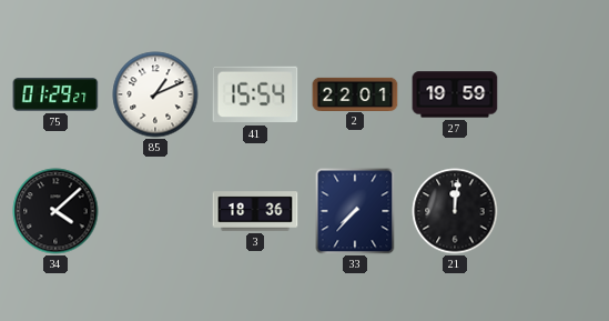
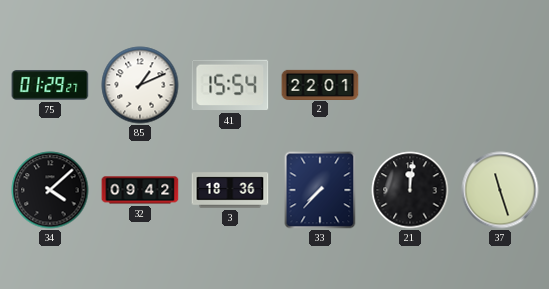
27: 19:59 -> none
32: none -> 09:42
37: none -> 11:27
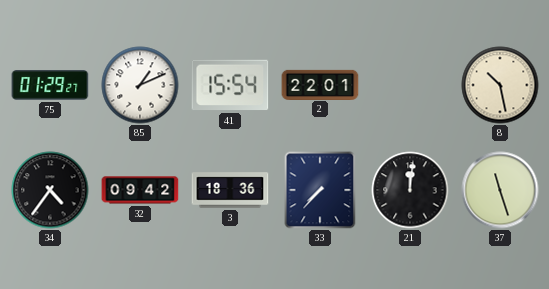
8: none -> 10:28
34: 4:08 -> 4:36
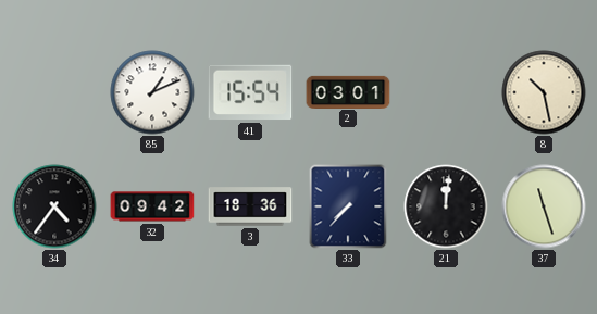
75: 01:29 -> none
2: 22:01 -> 03:01
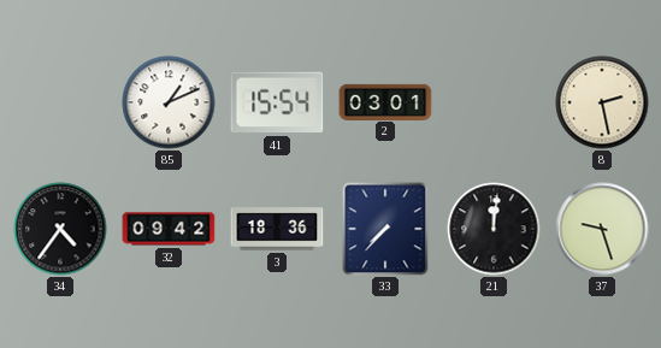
8: 10:28 -> 2:28
37: 11:27 -> 9:27
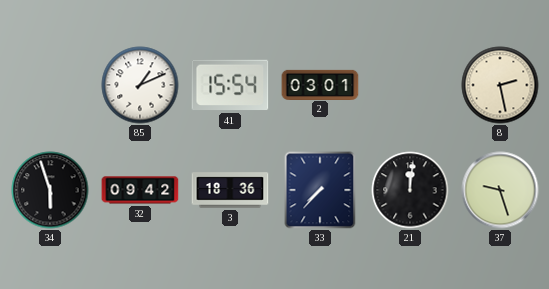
34: 4:36 -> 5:57
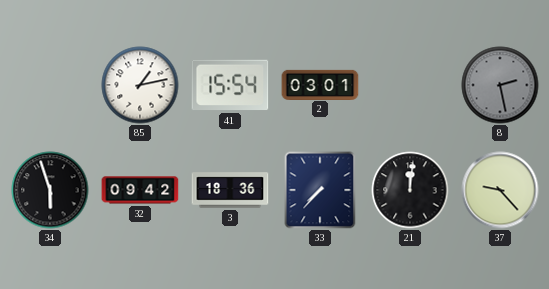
85: 1:11 -> 1:13
8 dial: cream -> grey
37: 9:27 -> 9:23
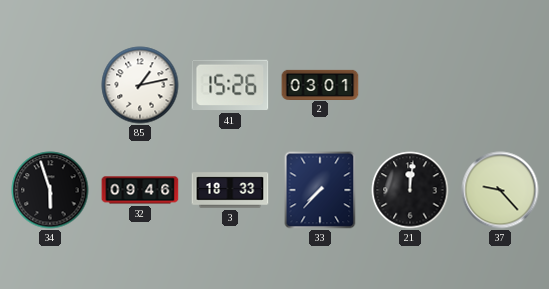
41: 15:54 -> 15:26
8: 2:28 -> none
32: 09:42 -> 09:46
3: 18:36 -> 18:33
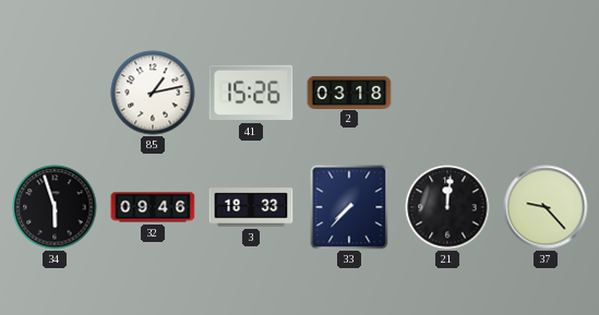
2: 03:01 -> 03:18
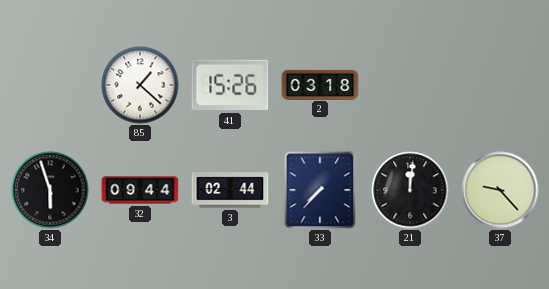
85: 1:13 -> 1:22
32: 09:46 -> 09:44
3: 18:33 -> 02:44
